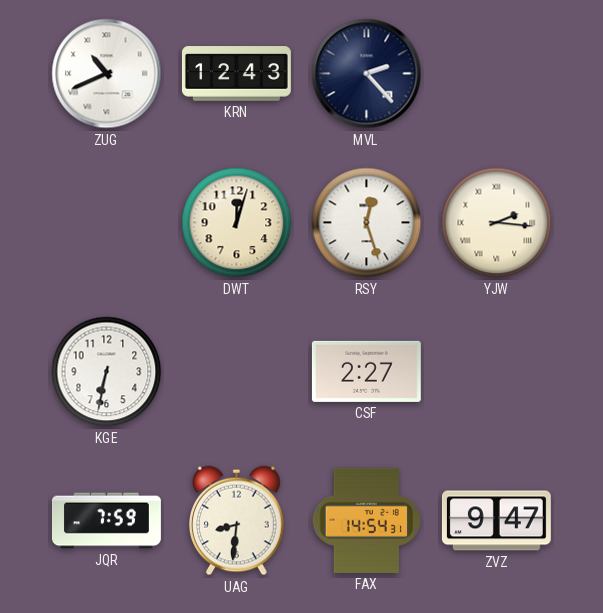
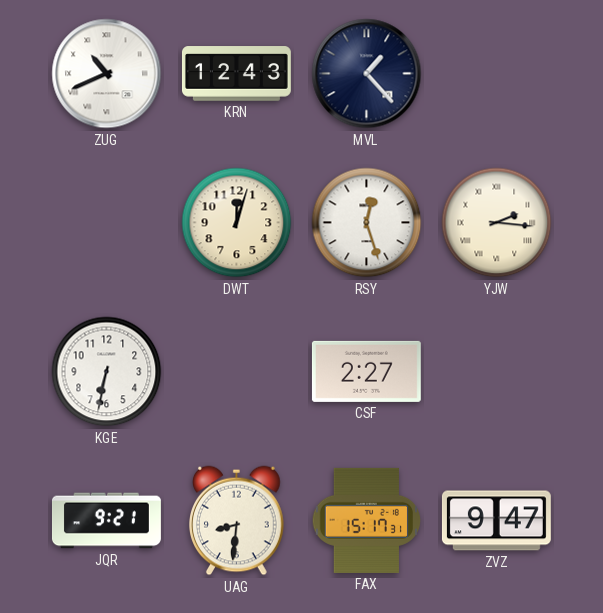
MVL: 2:23 -> 1:23
JQR: 7:59 -> 9:21
FAX: 14:54 -> 15:17
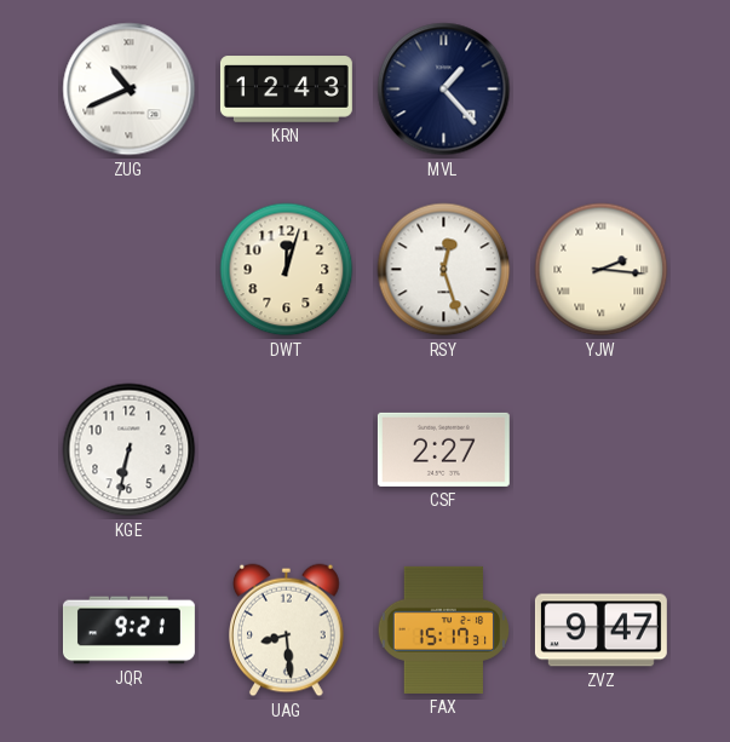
UAG: 8:31 -> 8:29
